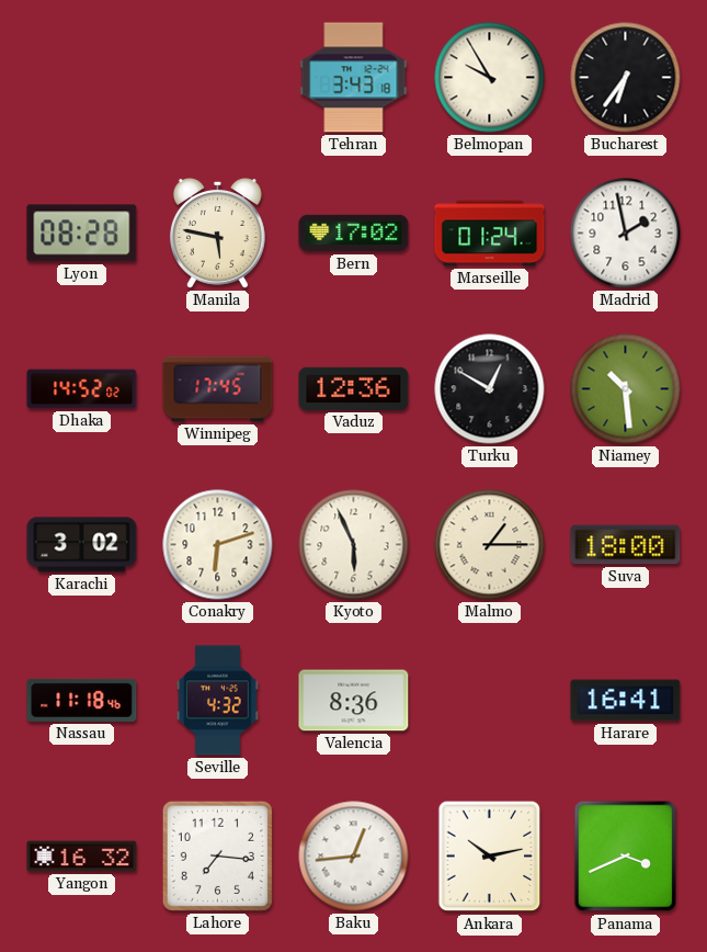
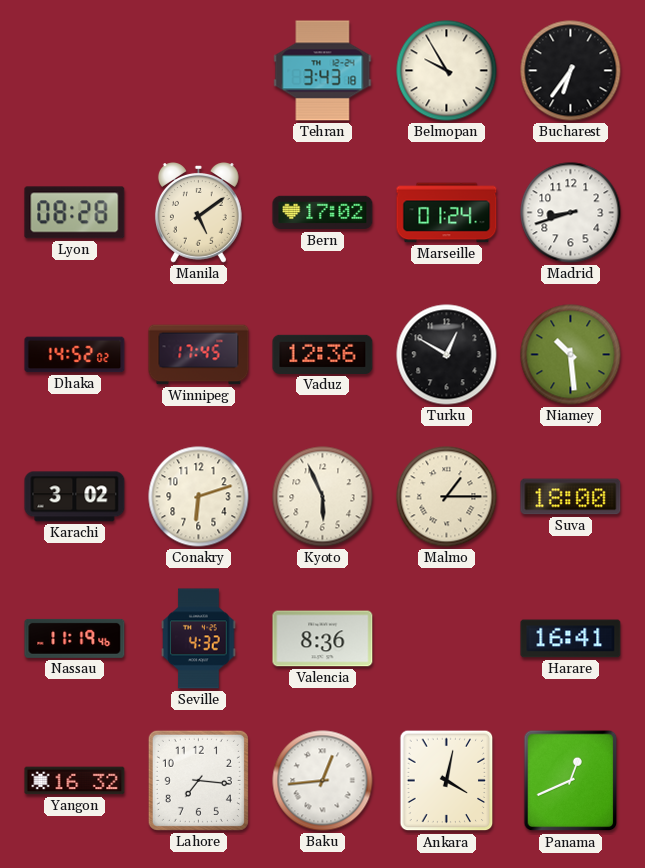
Manila: 5:47 -> 5:09
Madrid: 1:58 -> 8:42
Nassau: 11:18 -> 11:19
Ankara: 10:13 -> 4:02
Panama: 3:41 -> 12:41
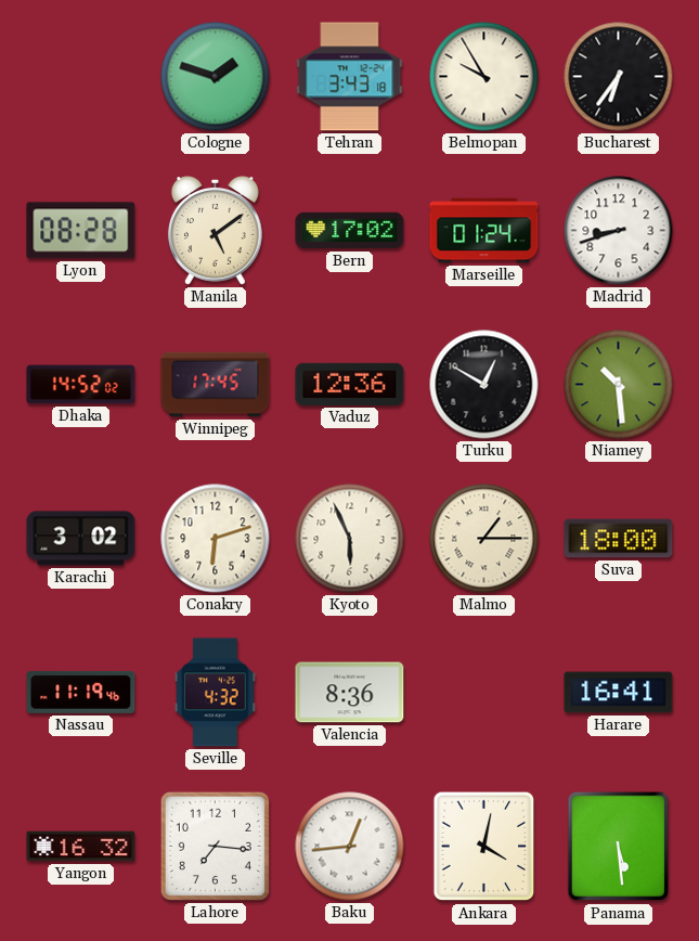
Cologne: none -> 1:48
Panama: 12:41 -> 5:29
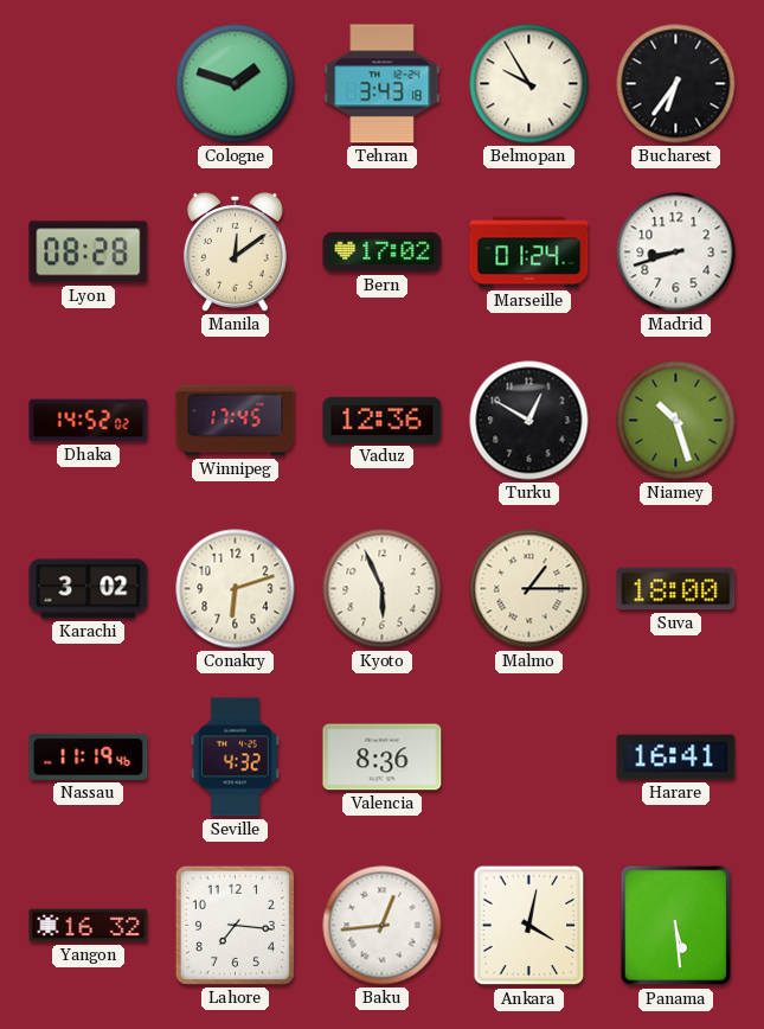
Manila: 5:09 -> 12:09
Niamey: 10:29 -> 10:27
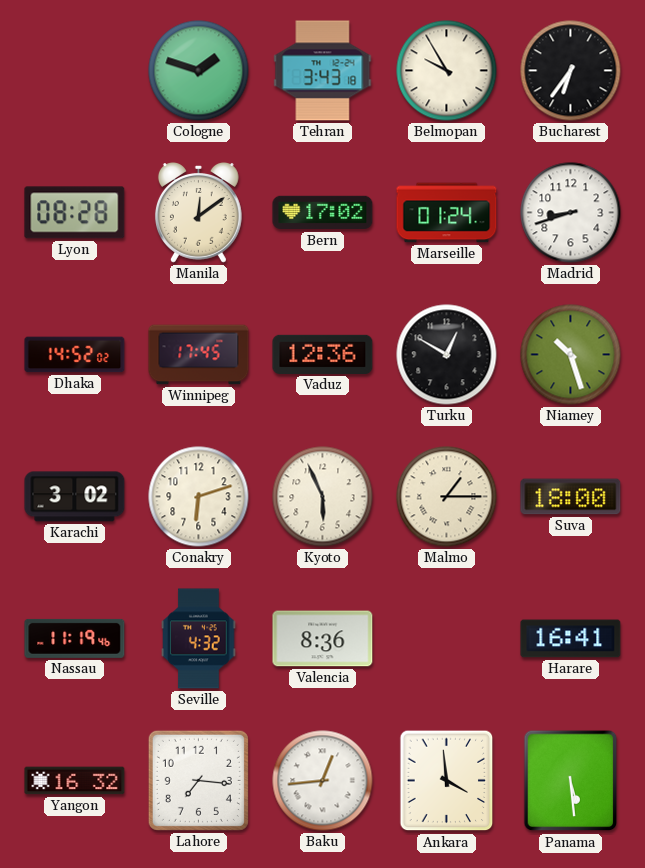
Ankara: 4:02 -> 3:59
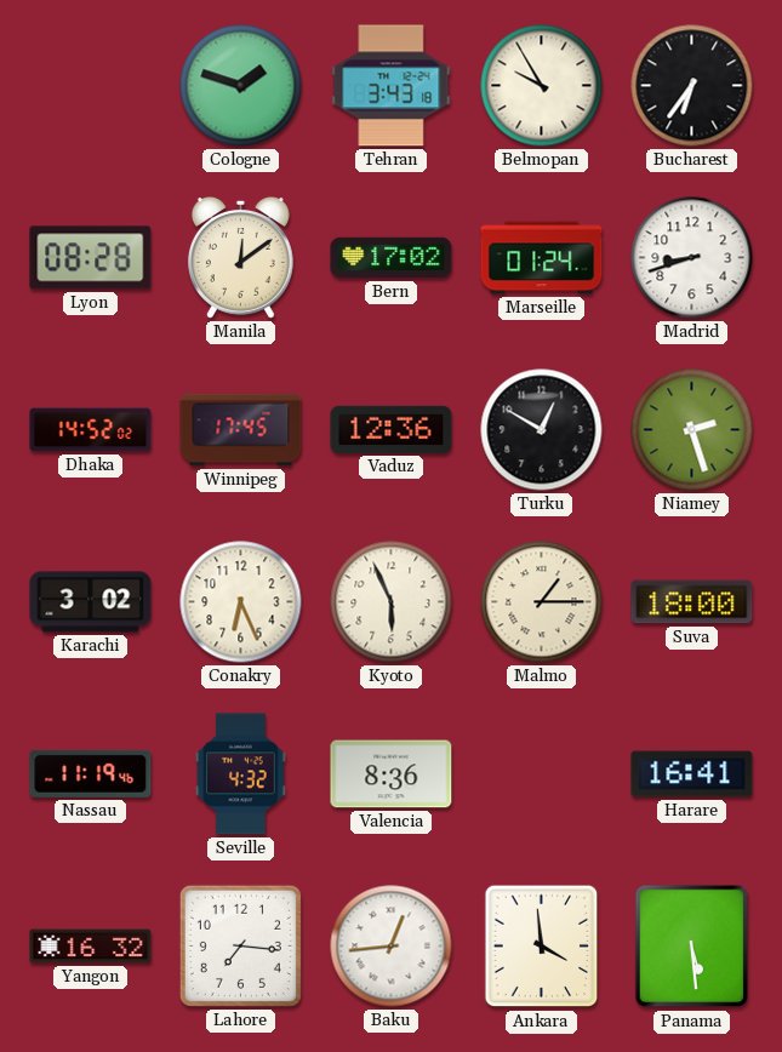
Niamey: 10:27 -> 2:27
Conakry: 6:12 -> 6:26
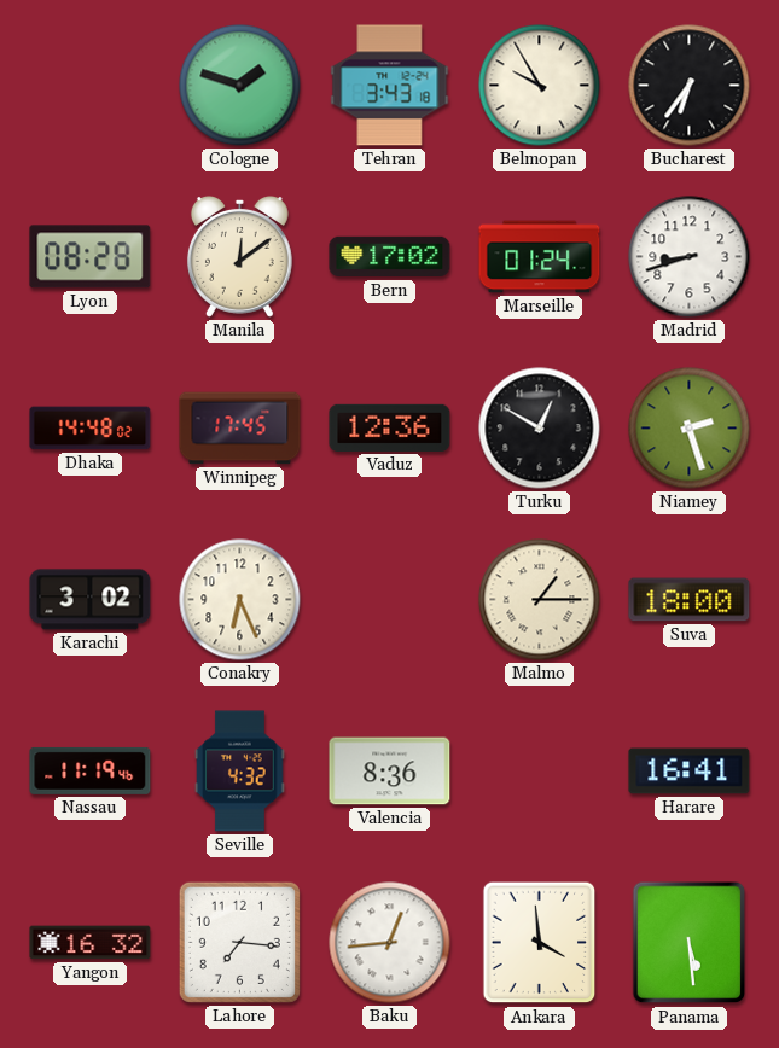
Dhaka: 14:52 -> 14:48
Kyoto: 5:56 -> none
